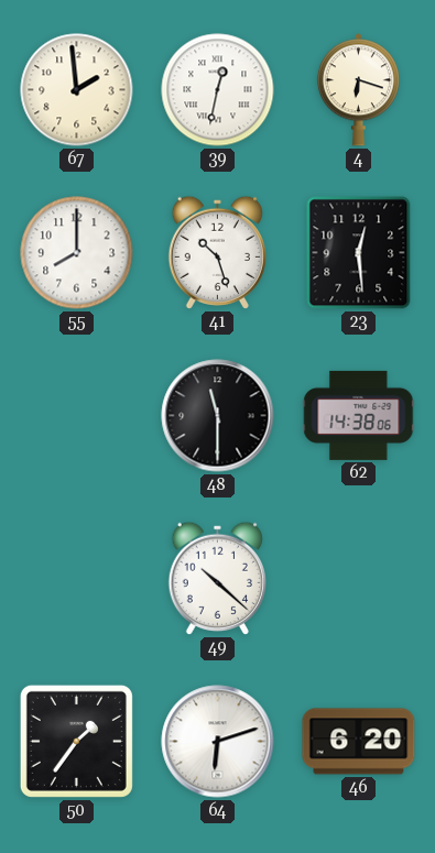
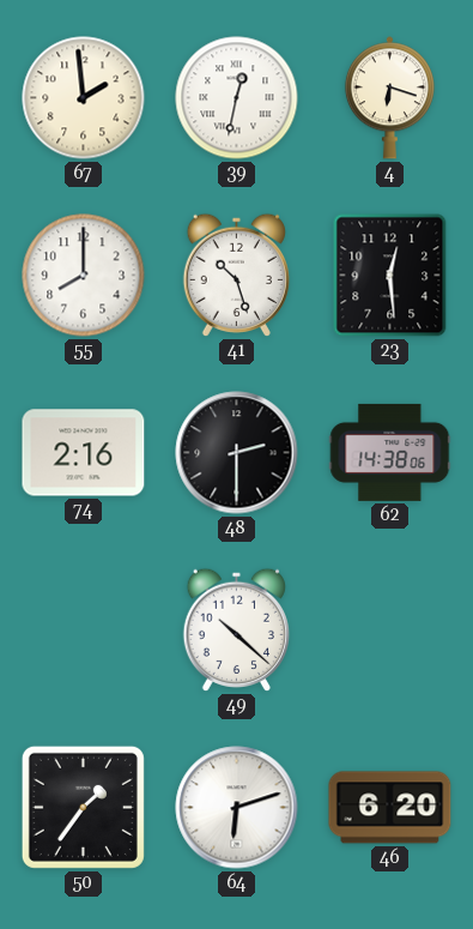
74: none -> 2:16
48: 11:30 -> 2:30
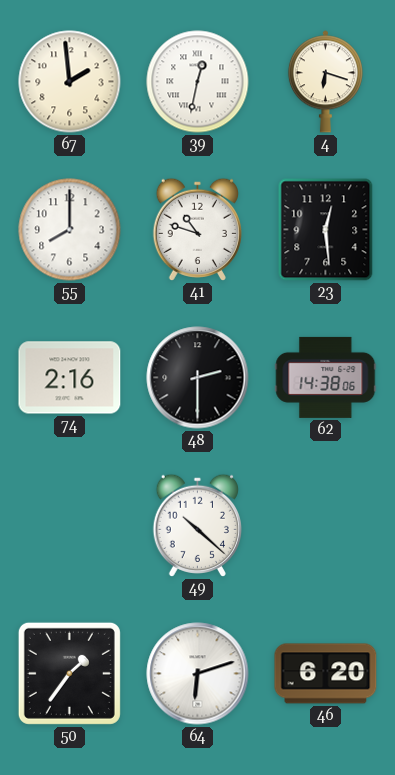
41: 10:27 -> 10:48
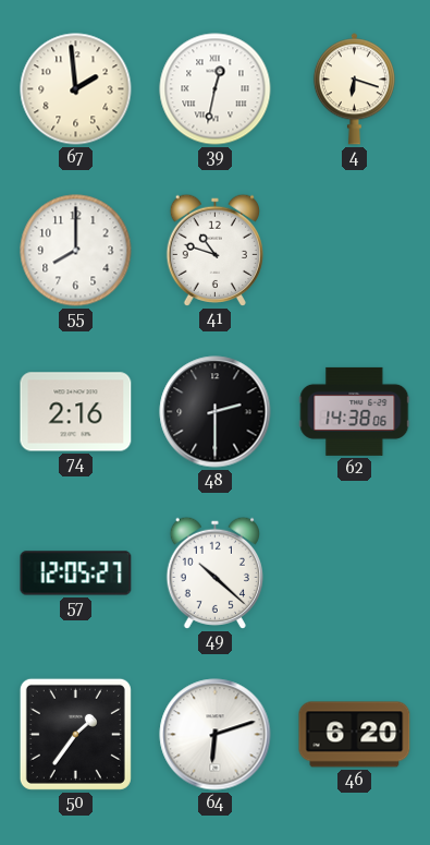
23: 12:29 -> none
57: none -> 12:05
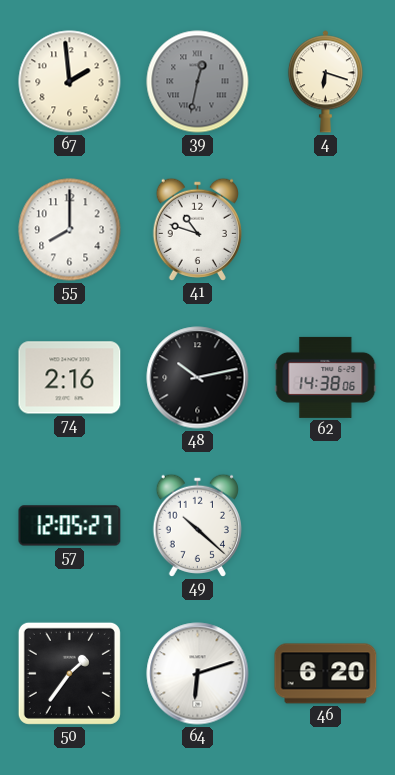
39 dial: white -> grey
48: 2:30 -> 10:13
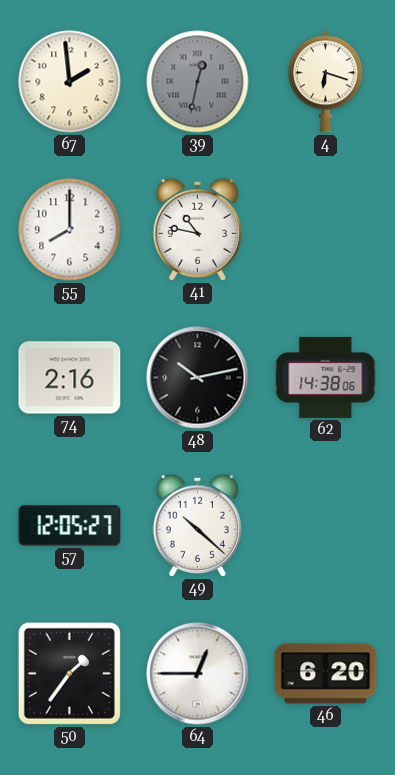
41: 10:48 -> 10:47
64: 6:12 -> 12:45
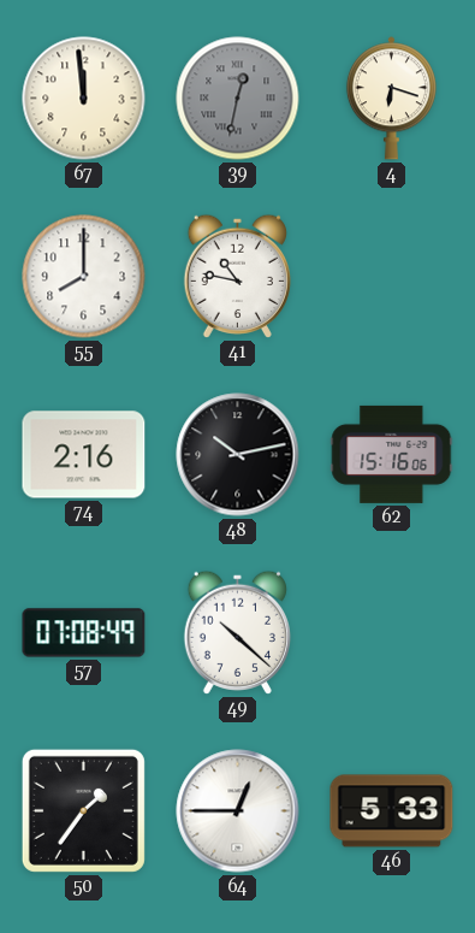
67: 1:59 -> 11:59
62: 14:38 -> 15:16
57: 12:05 -> 07:08
46: 6:20 -> 5:33
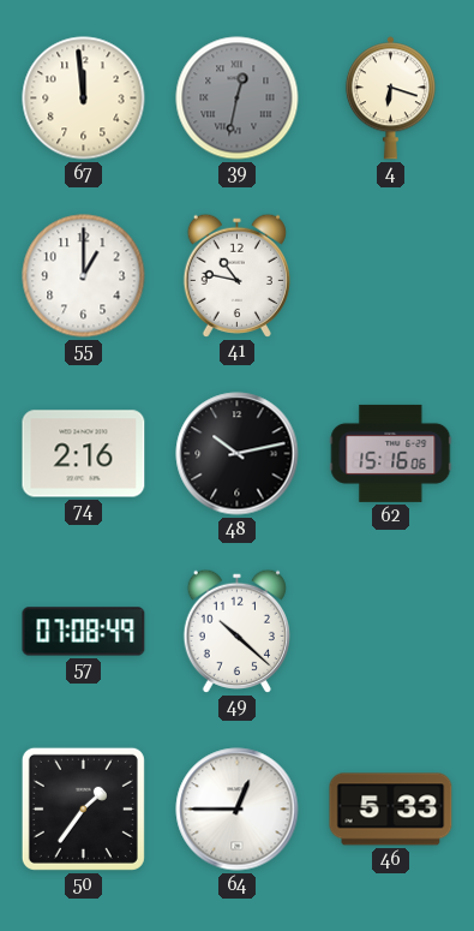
55: 8:00 -> 1:00
